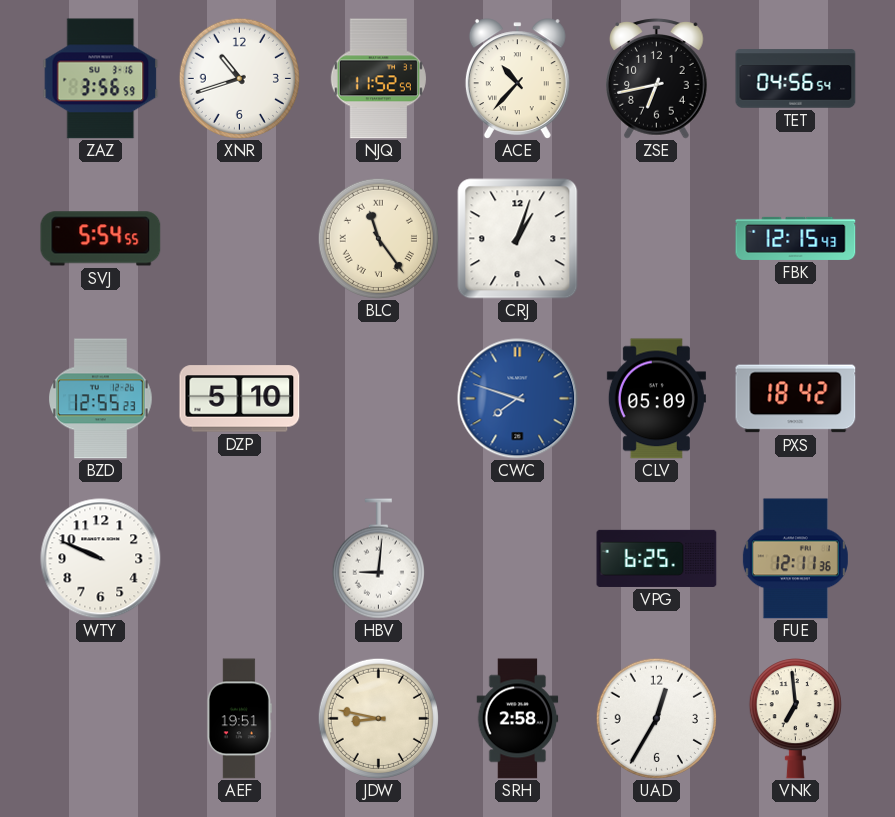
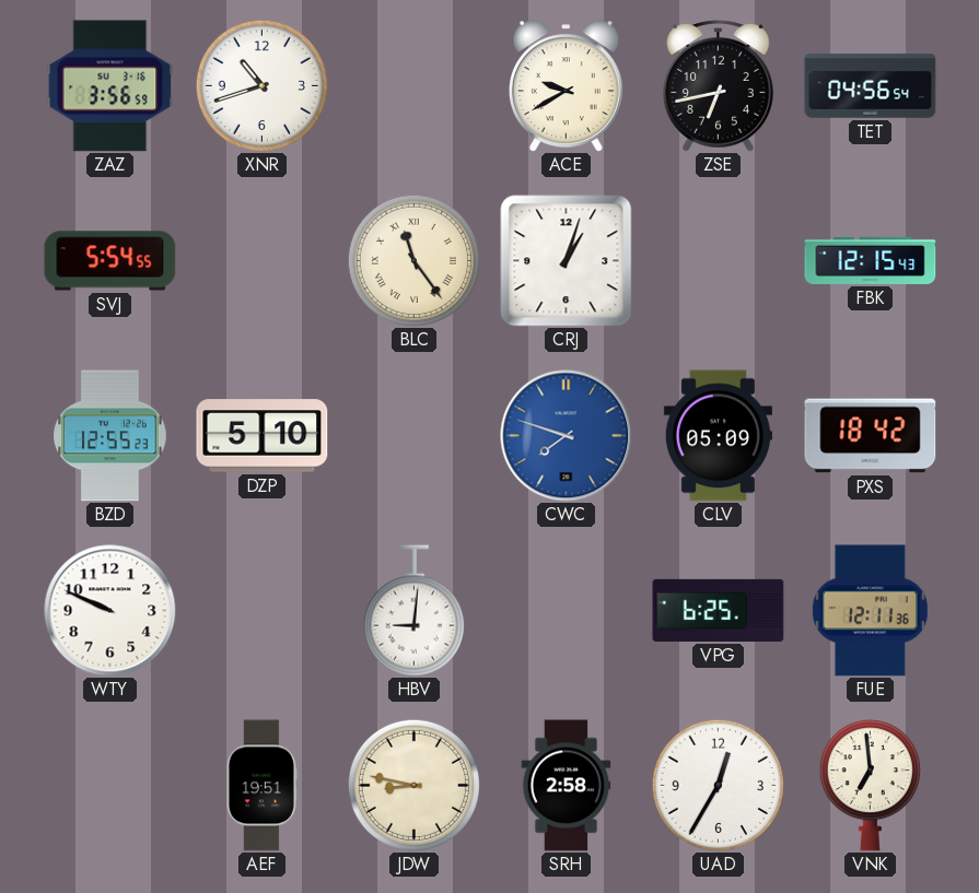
NJQ: 11:52 -> none
ACE: 10:37 -> 9:40
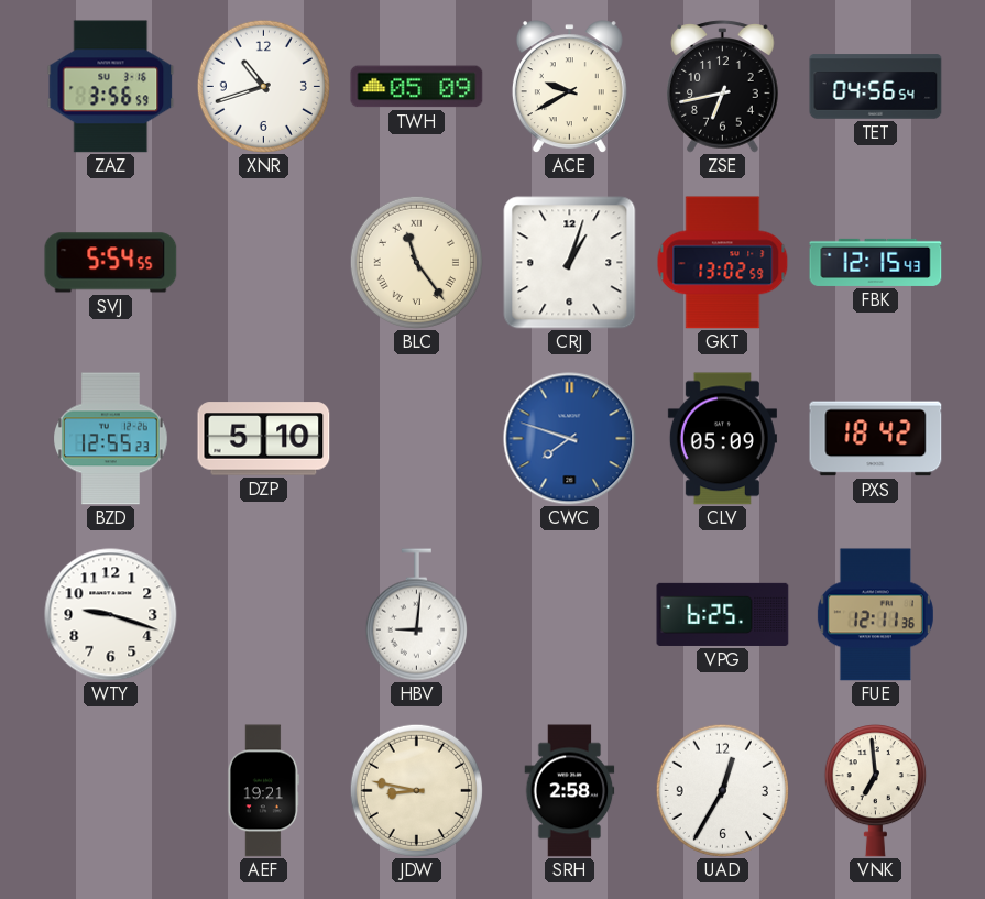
TWH: none -> 05:09
GKT: none -> 13:02
WTY: 9:49 -> 9:18
AEF: 19:51 -> 19:21
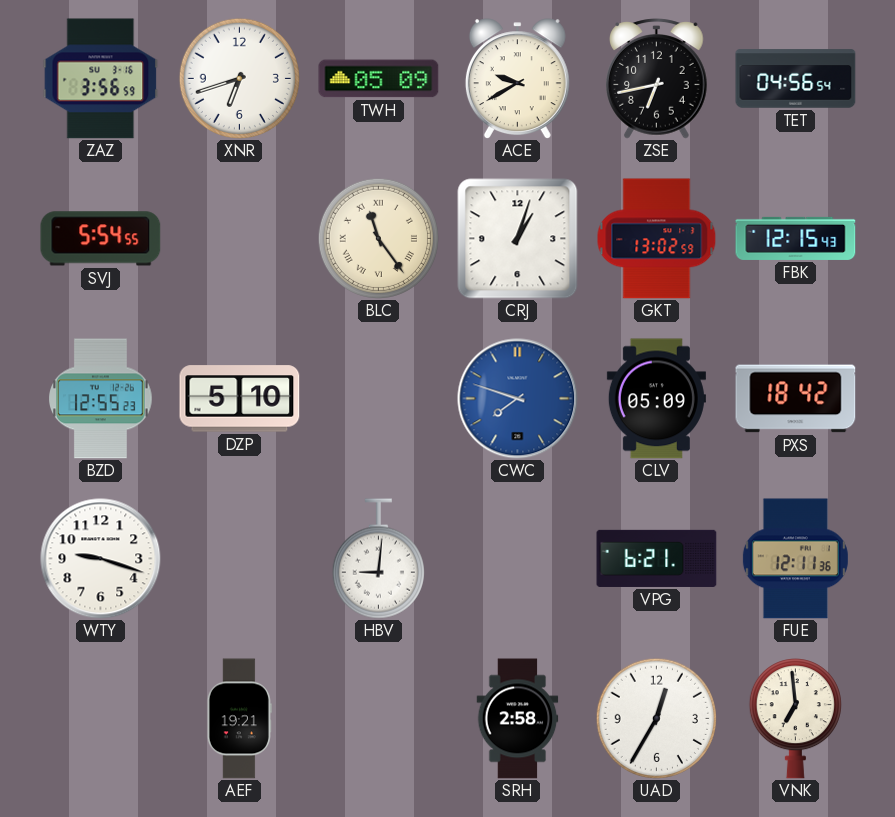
XNR: 10:42 -> 6:42
VPG: 6:25 -> 6:21
JDW: 8:47 -> none
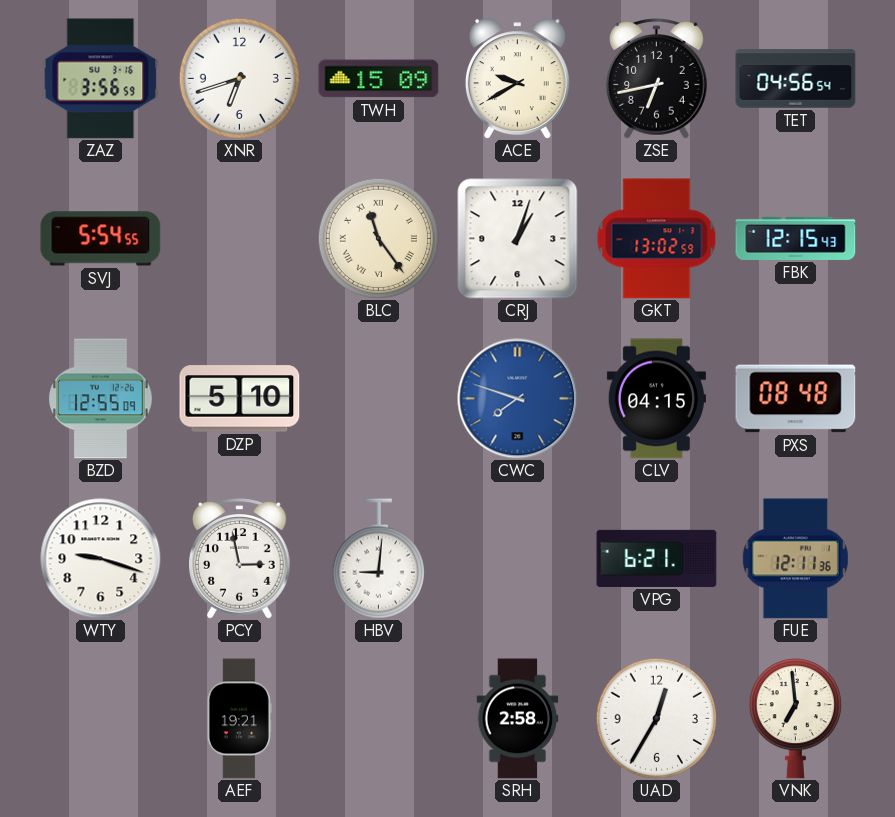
TWH: 05:09 -> 15:09
BZD: 12:55:23 -> 12:55:09
CLV: 05:09 -> 04:15
PXS: 18:42 -> 08:48
PCY: none -> 2:58
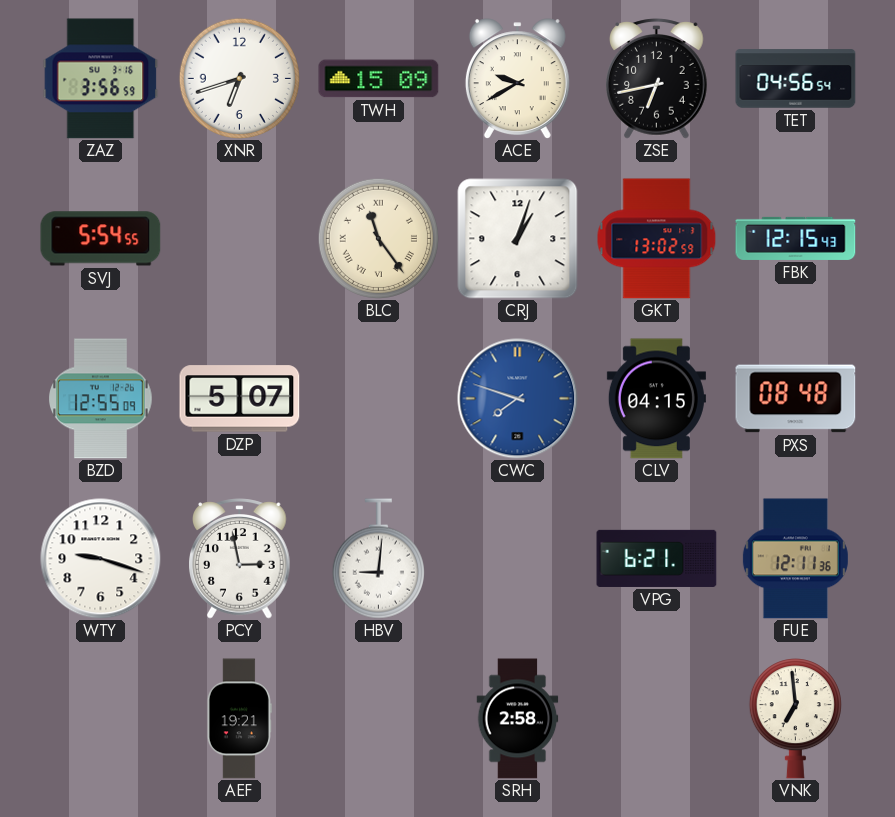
DZP: 5:10 -> 5:07
UAD: 12:35 -> none
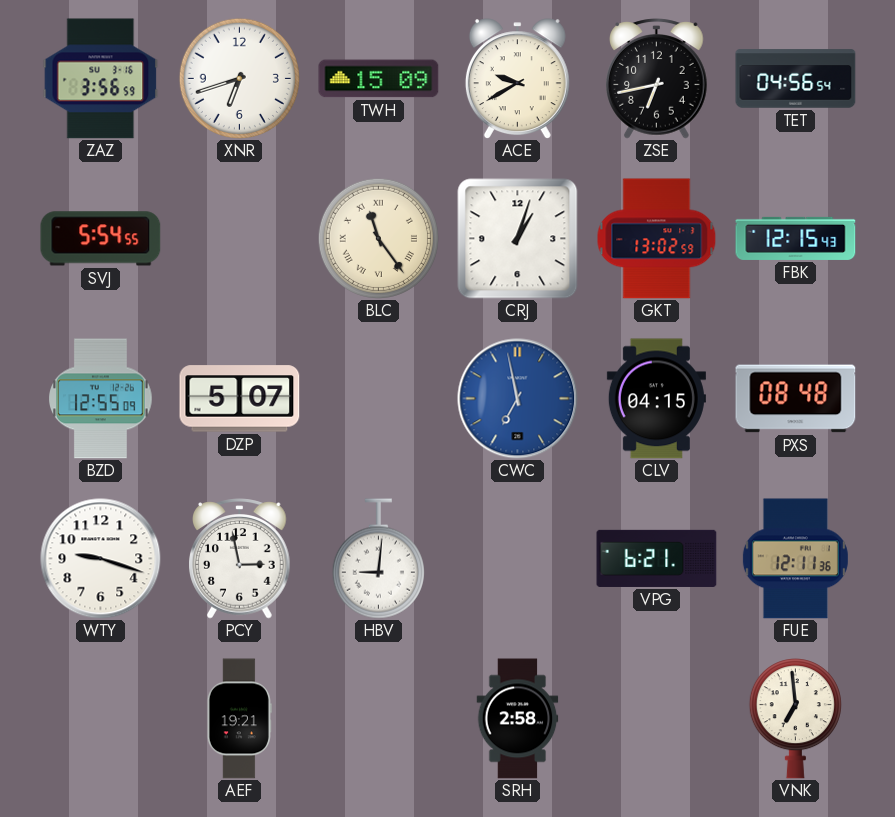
CWC: 7:48 -> 6:58
